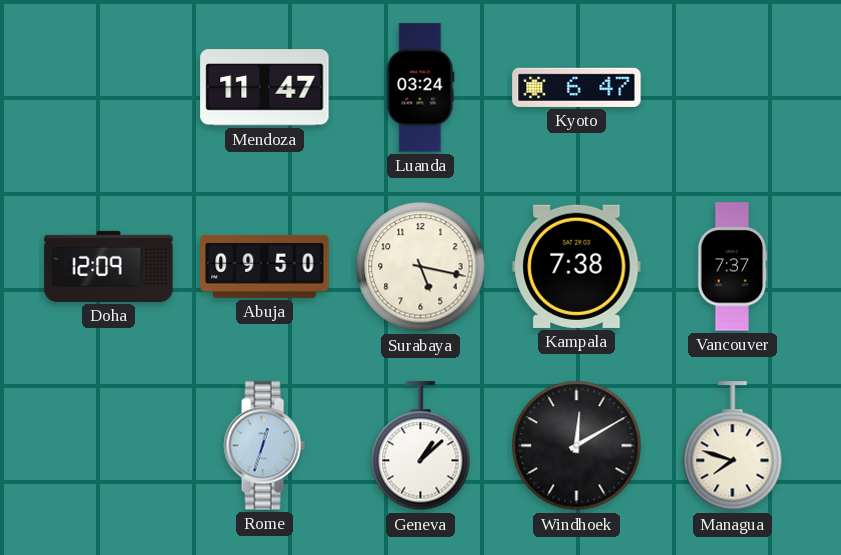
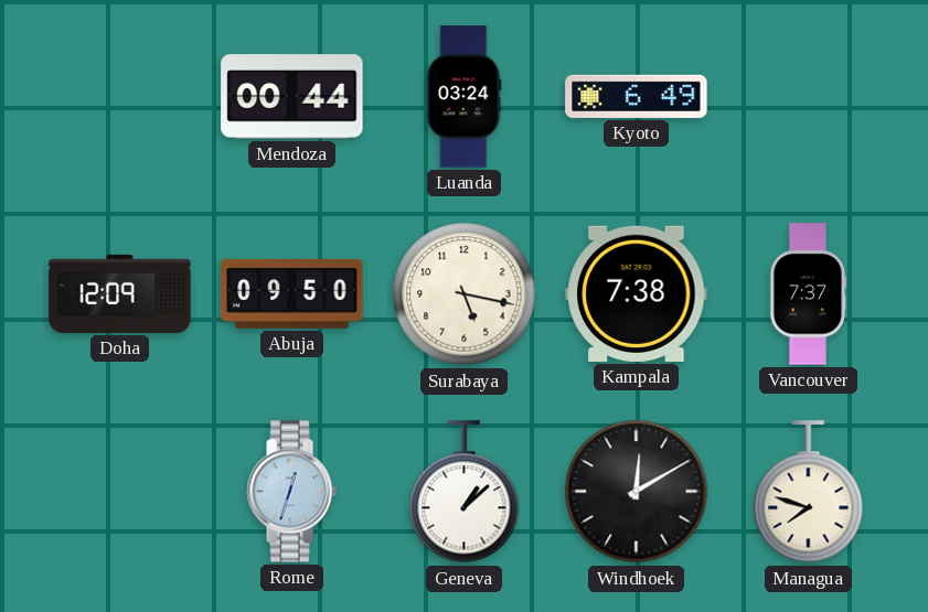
Mendoza: 11:47 -> 00:44
Kyoto: 6:47 -> 6:49
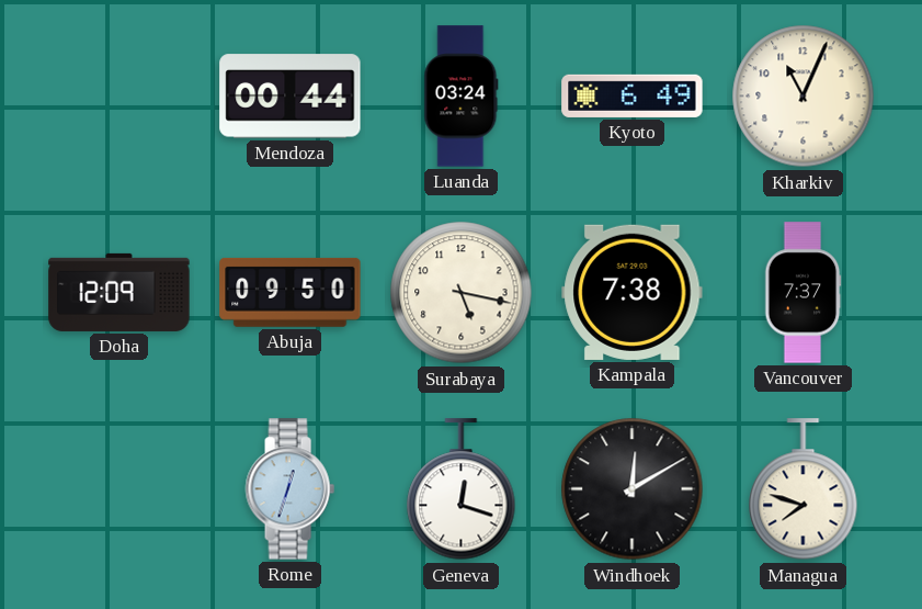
Kharkiv: none -> 11:04
Geneva: 1:08 -> 12:18
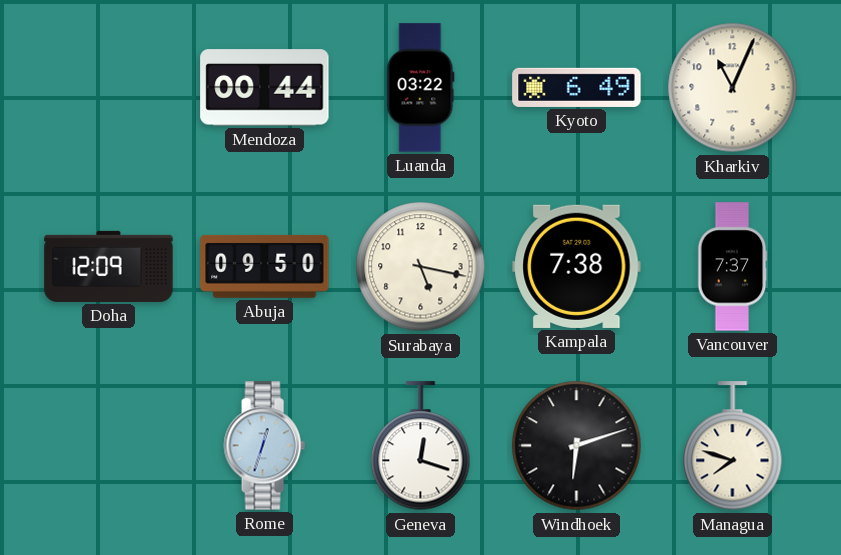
Luanda: 03:24 -> 03:22
Windhoek: 12:10 -> 6:12
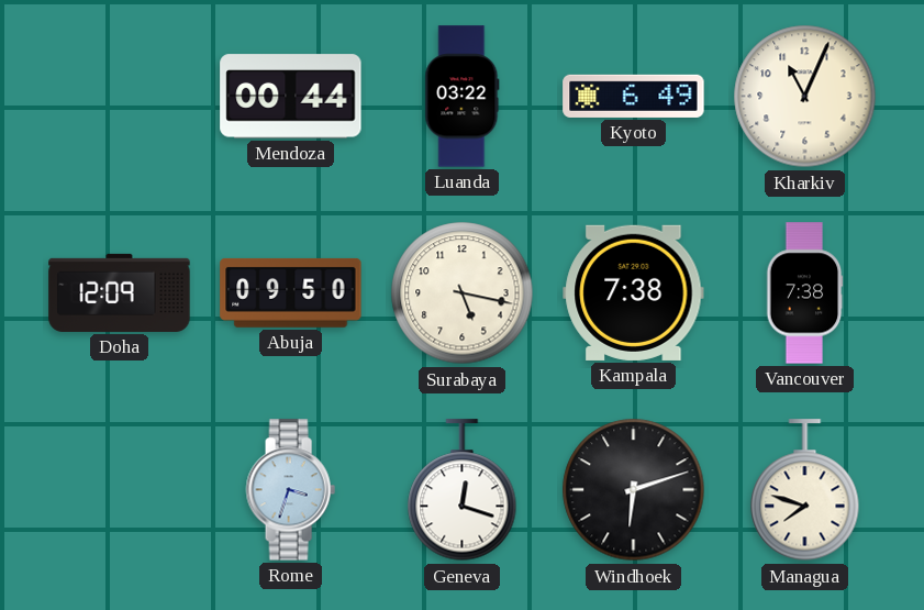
Vancouver: 7:37 -> 7:38
Rome: 12:33 -> 3:33
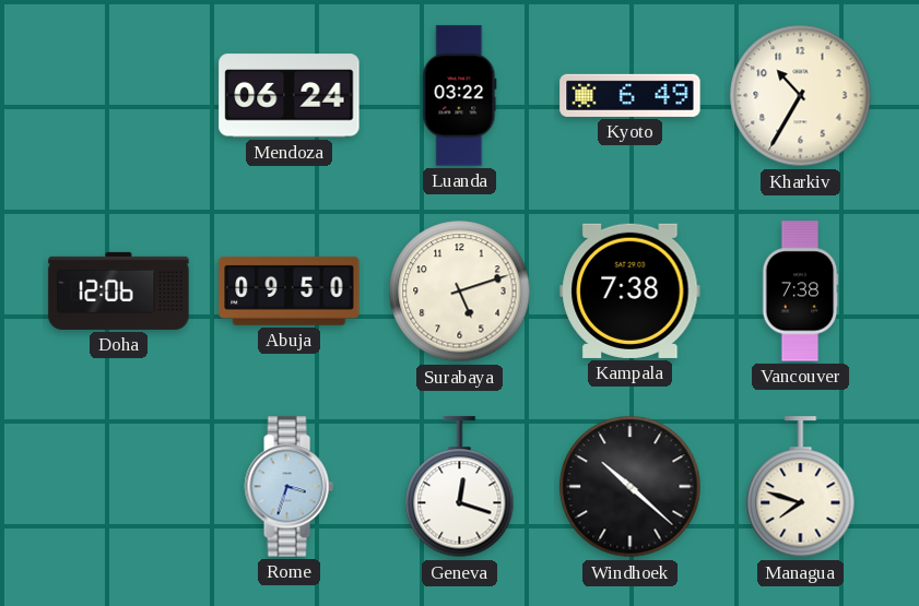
Mendoza: 00:44 -> 06:24
Kharkiv: 11:04 -> 10:35
Doha: 12:09 -> 12:06
Surabaya: 5:17 -> 5:12
Windhoek: 6:12 -> 10:22
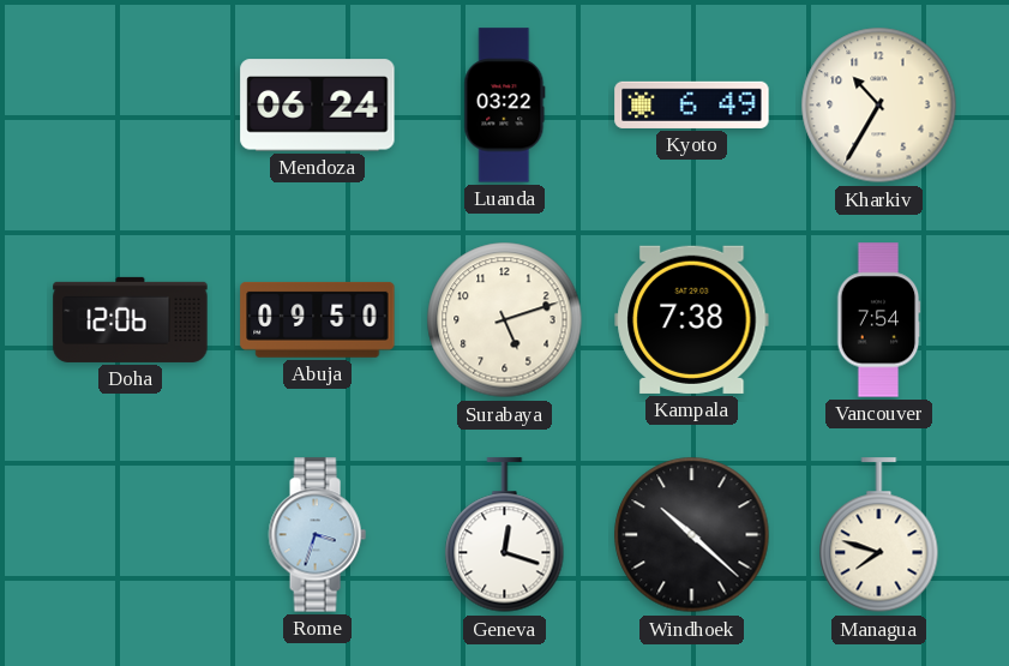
Vancouver: 7:38 -> 7:54
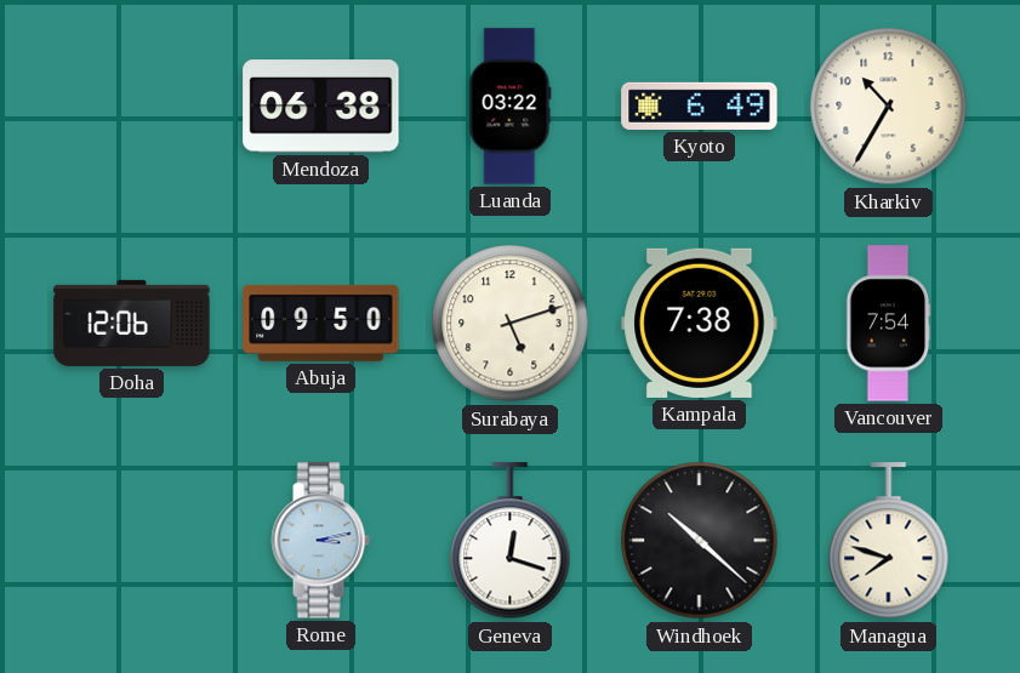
Mendoza: 06:24 -> 06:38
Rome: 3:33 -> 3:13
